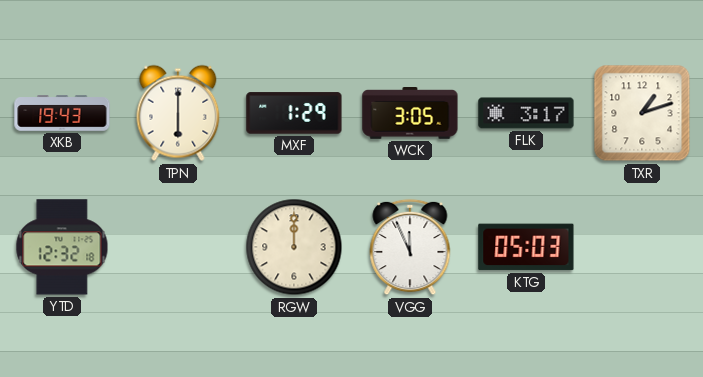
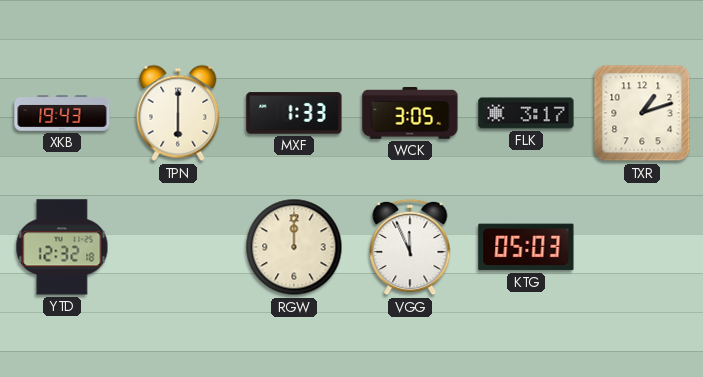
MXF: 1:29 -> 1:33
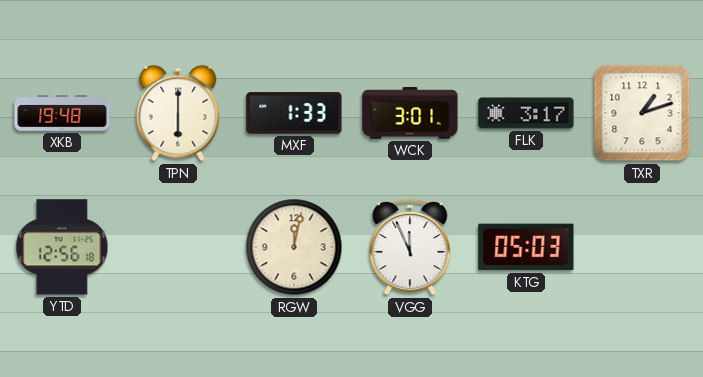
XKB: 19:43 -> 19:48
WCK: 3:05 -> 3:01
YTD: 12:32 -> 12:56
RGW: 12:00 -> 12:02
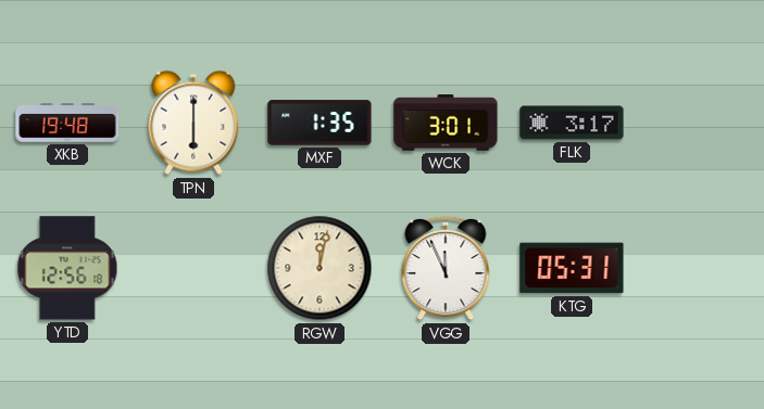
MXF: 1:33 -> 1:35
TXR: 1:12 -> none
KTG: 05:03 -> 05:31
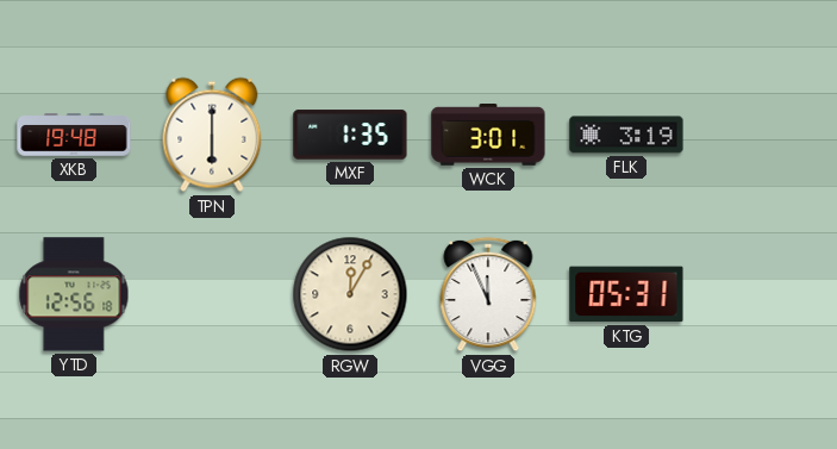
FLK: 3:17 -> 3:19
RGW: 12:02 -> 12:05
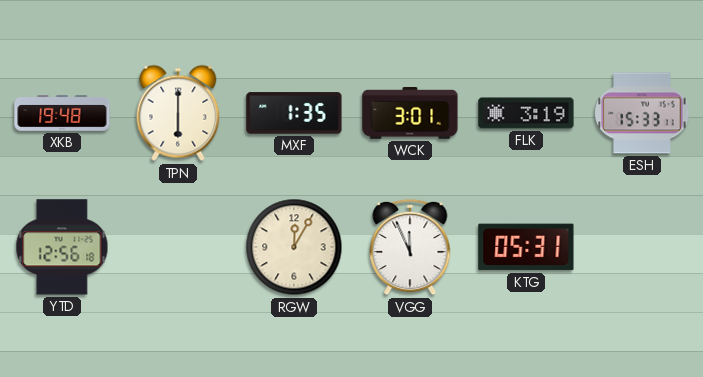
ESH: none -> 15:33
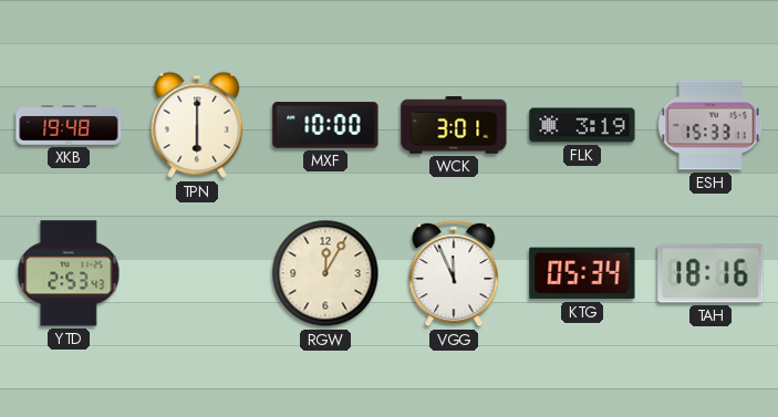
MXF: 1:35 -> 10:00
YTD: 12:56 -> 2:53
KTG: 05:31 -> 05:34
TAH: none -> 18:16
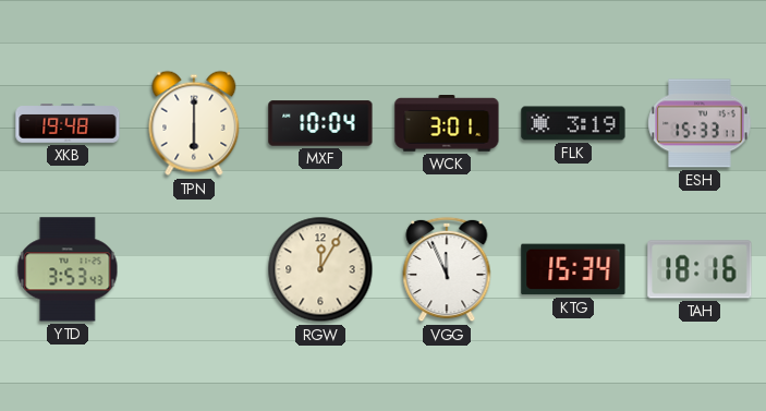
MXF: 10:00 -> 10:04
YTD: 2:53 -> 3:53
KTG: 05:34 -> 15:34
